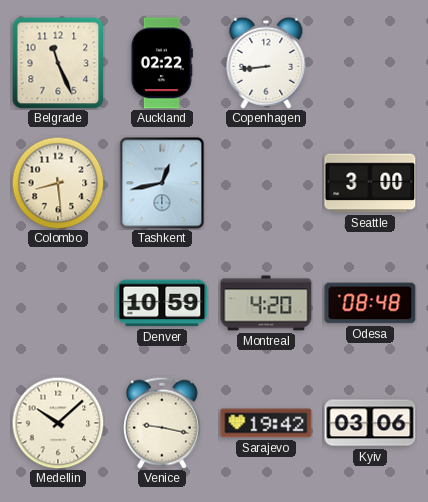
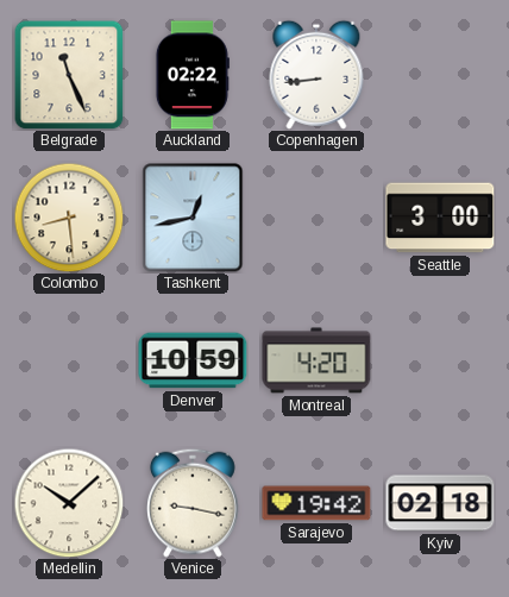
Odesa: 08:48 -> none
Kyiv: 03:06 -> 02:18
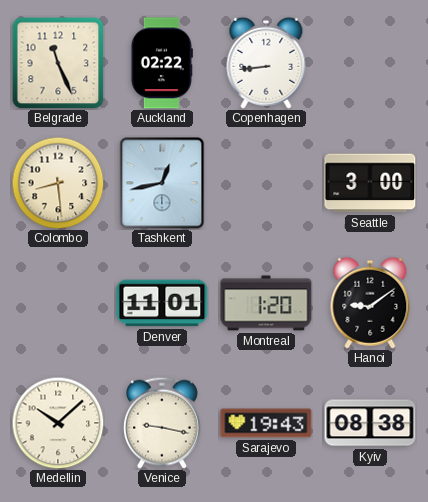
Denver: 10:59 -> 11:01
Montreal: 4:20 -> 1:20
Hanoi: none -> 9:09
Sarajevo: 19:42 -> 19:43
Kyiv: 02:18 -> 08:38
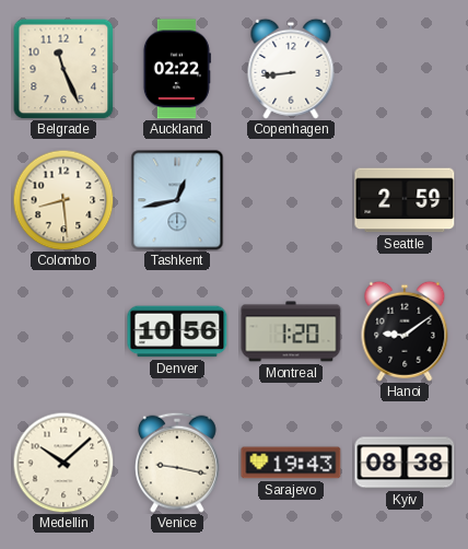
Seattle: 3:00 -> 2:59
Denver: 11:01 -> 10:56
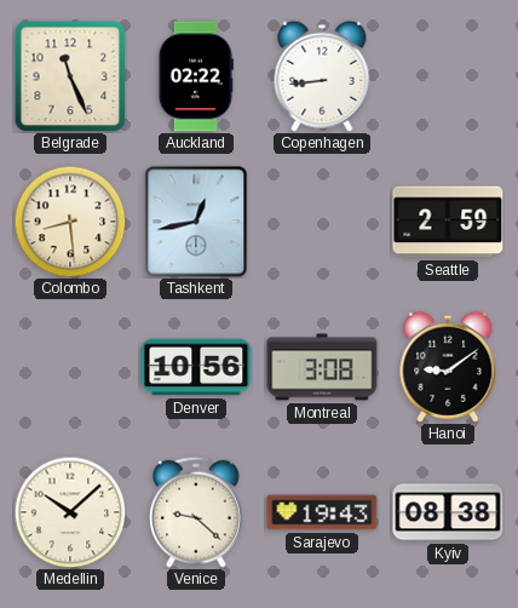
Montreal: 1:20 -> 3:08
Venice: 9:17 -> 9:22
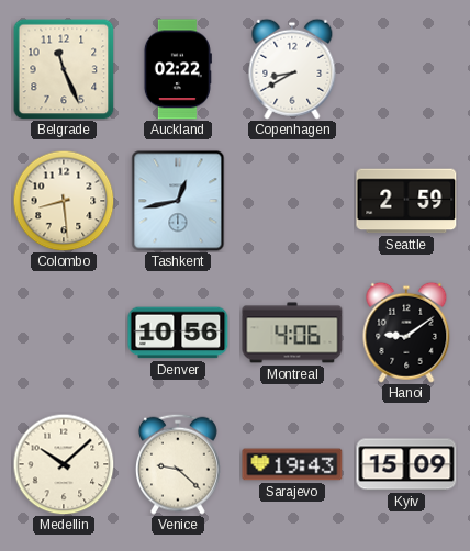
Copenhagen: 8:44 -> 8:40
Montreal: 3:08 -> 4:06
Kyiv: 08:38 -> 15:09
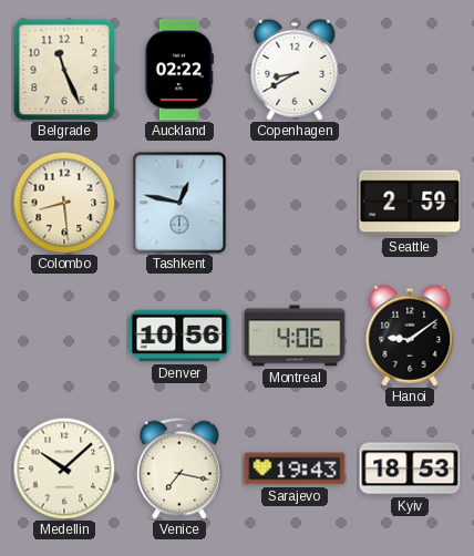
Tashkent: 12:43 -> 12:47
Venice: 9:22 -> 7:17
Kyiv: 15:09 -> 18:53
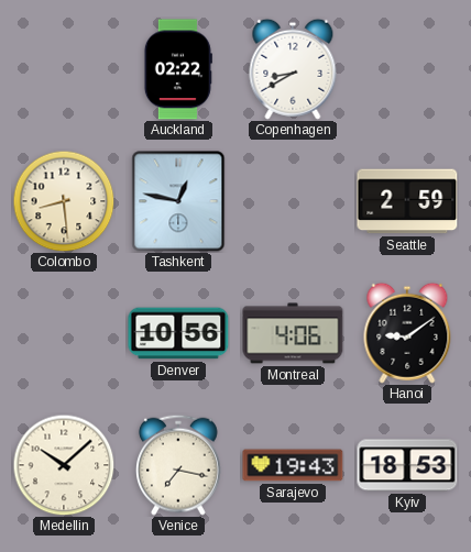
Belgrade: 11:26 -> none
